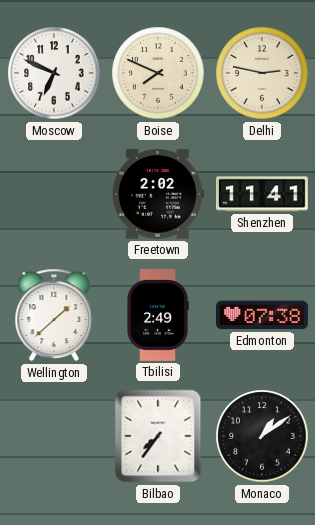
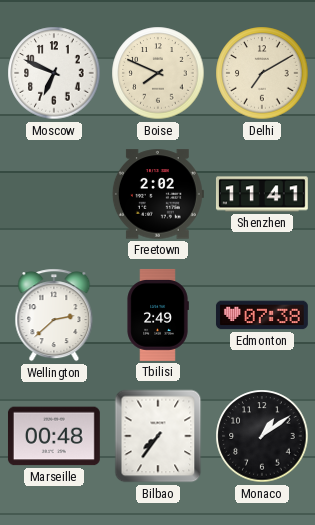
Delhi: 2:47 -> 7:10
Wellington: 1:38 -> 2:38
Marseille: none -> 00:48
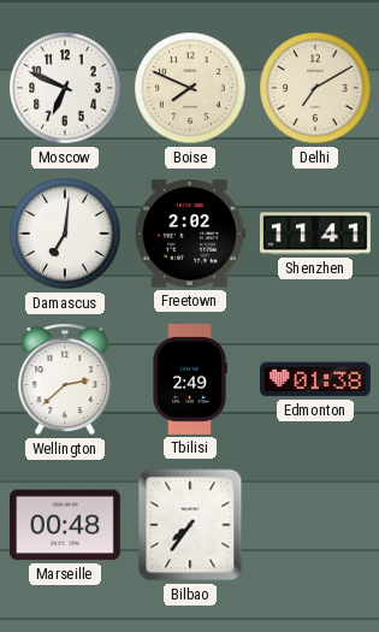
Damascus: none -> 7:01
Edmonton: 07:38 -> 01:38
Monaco: 1:09 -> none
